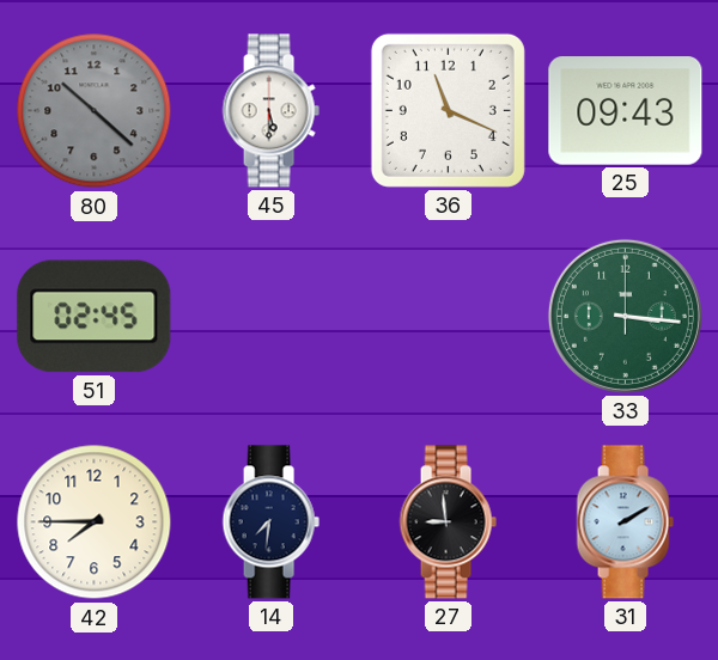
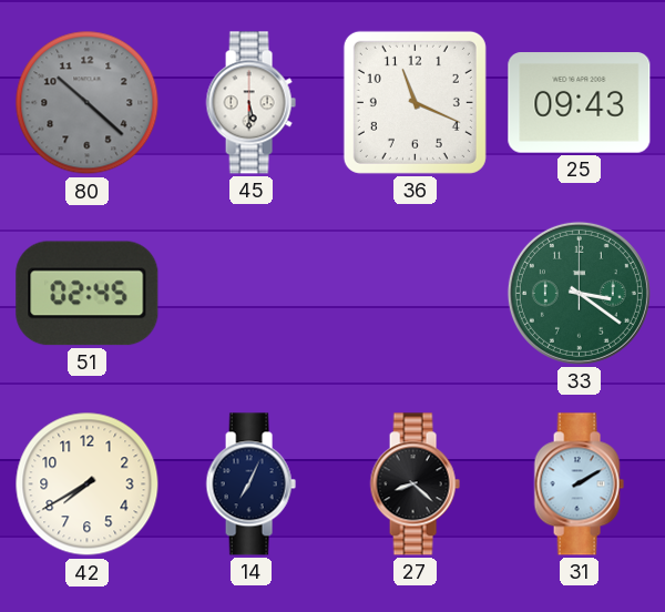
33: 3:16 -> 3:21
42: 7:45 -> 7:40
14: 7:31 -> 7:04
27: 8:59 -> 8:22
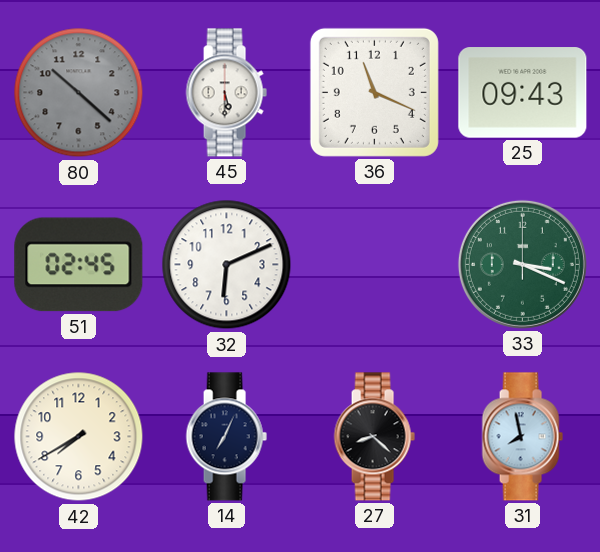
32: none -> 6:11
33: 3:21 -> 3:19
31: 2:10 -> 7:58
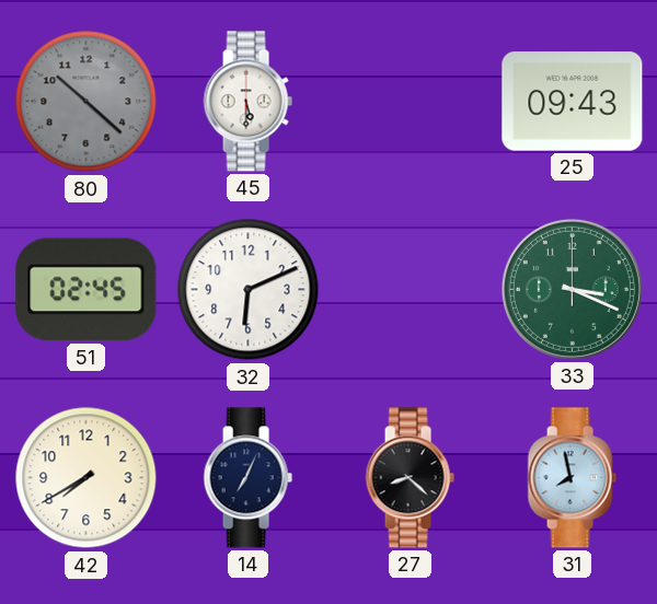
36: 11:19 -> none
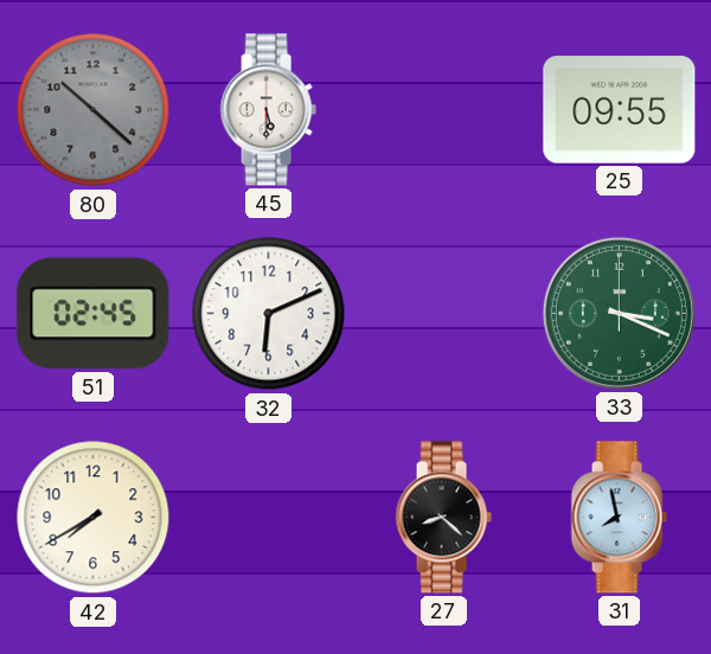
25: 09:43 -> 09:55
14: 7:04 -> none
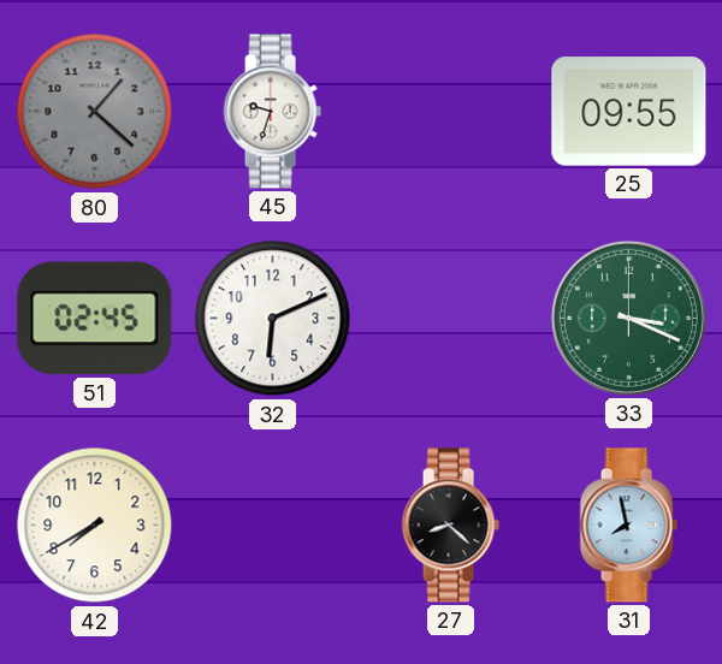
80: 10:22 -> 1:22
45: 5:30 -> 9:33
